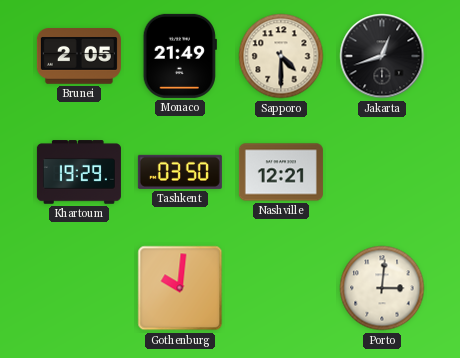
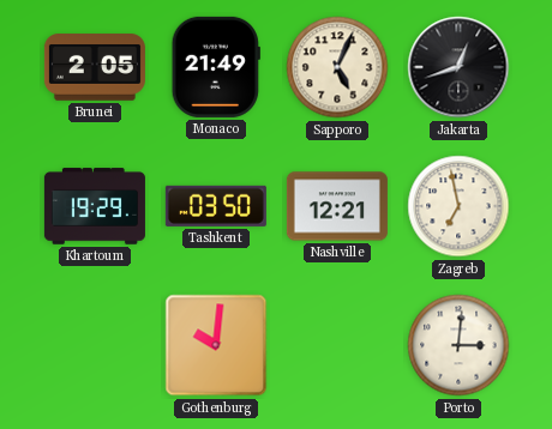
Sapporo: 4:30 -> 5:04
Zagreb: none -> 6:58
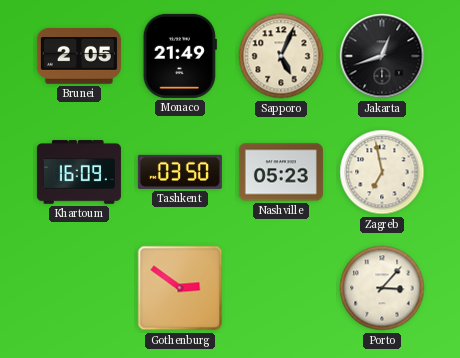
Khartoum: 19:29 -> 16:09
Nashville: 12:21 -> 05:23
Gothenburg: 10:01 -> 2:51
Porto: 3:01 -> 3:07
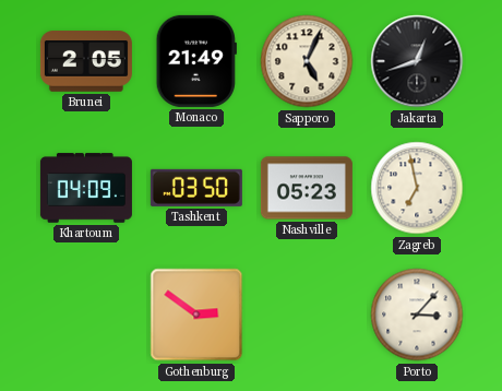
Khartoum: 16:09 -> 04:09
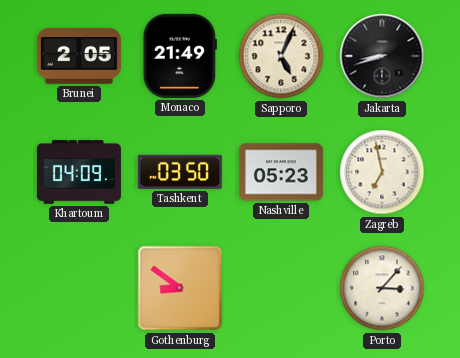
Jakarta: 12:42 -> 8:42
Gothenburg: 2:51 -> 8:51
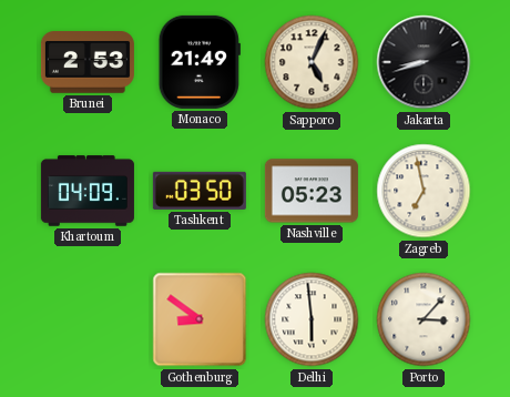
Brunei: 2:05 -> 2:53
Delhi: none -> 5:59
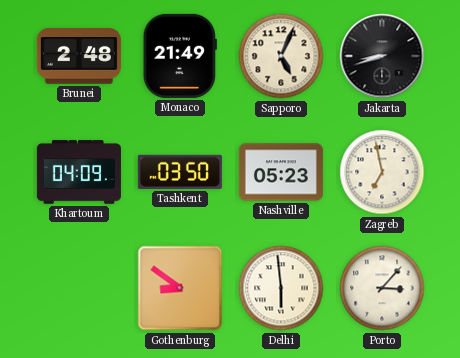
Brunei: 2:53 -> 2:48
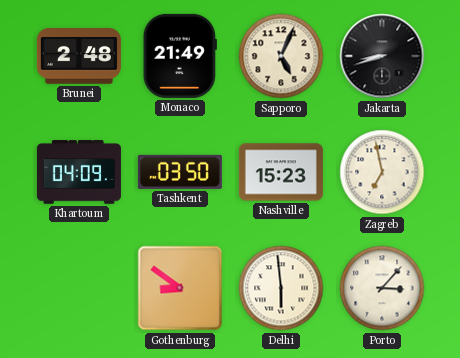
Nashville: 05:23 -> 15:23
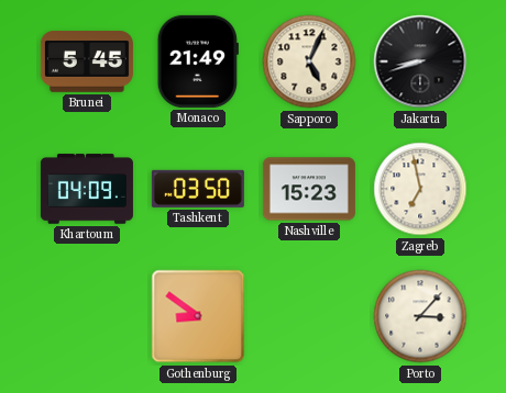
Brunei: 2:48 -> 5:45
Delhi: 5:59 -> none
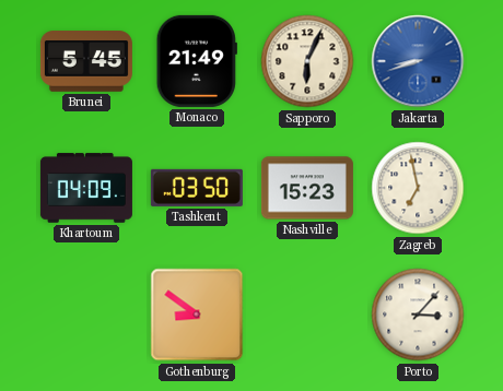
Sapporo: 5:04 -> 6:04
Jakarta dial: black -> blue
